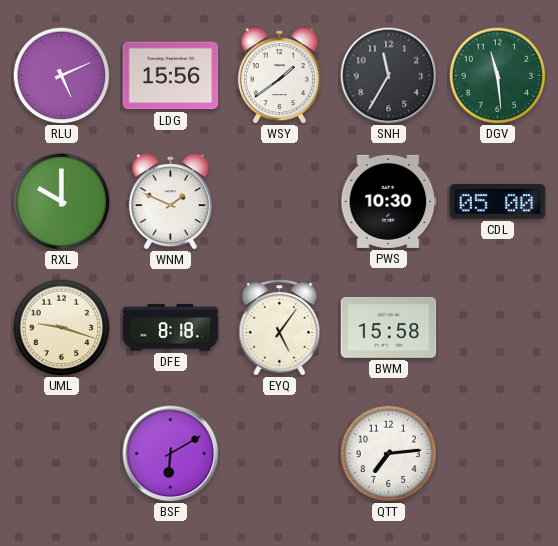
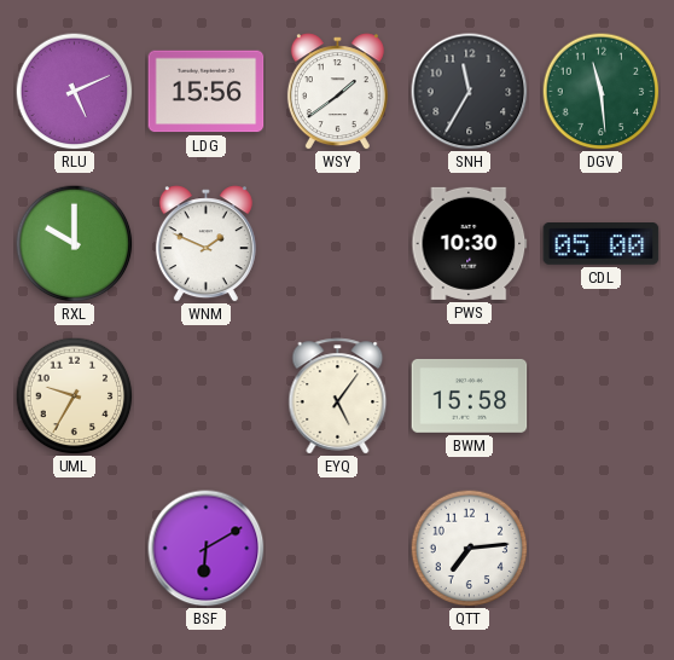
UML: 9:18 -> 9:35
DFE: 8:18 -> none
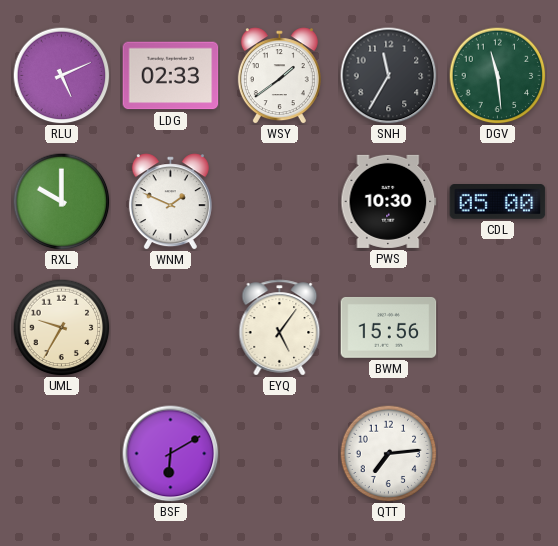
LDG: 15:56 -> 02:33
BWM: 15:58 -> 15:56
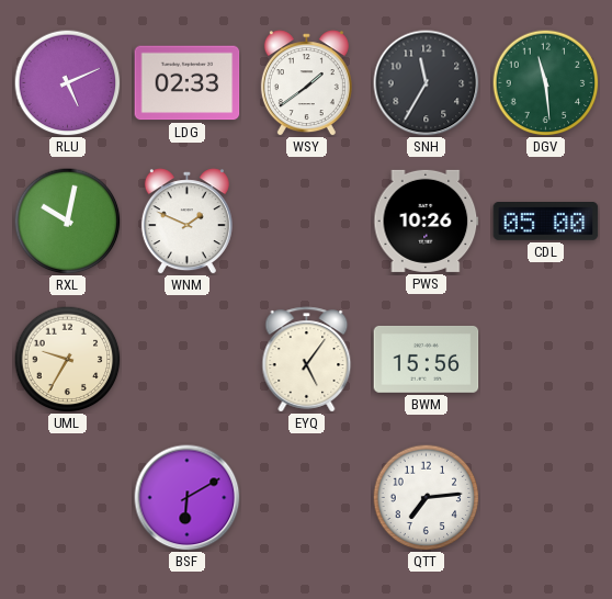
RXL: 10:00 -> 10:02
PWS: 10:30 -> 10:26
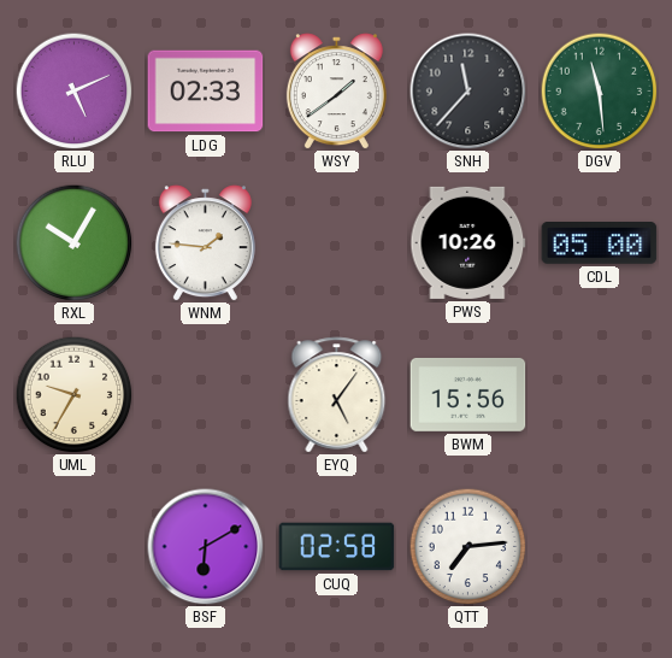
SNH: 11:35 -> 11:37
RXL: 10:02 -> 10:05
WNM: 1:49 -> 1:46
CUQ: none -> 02:58
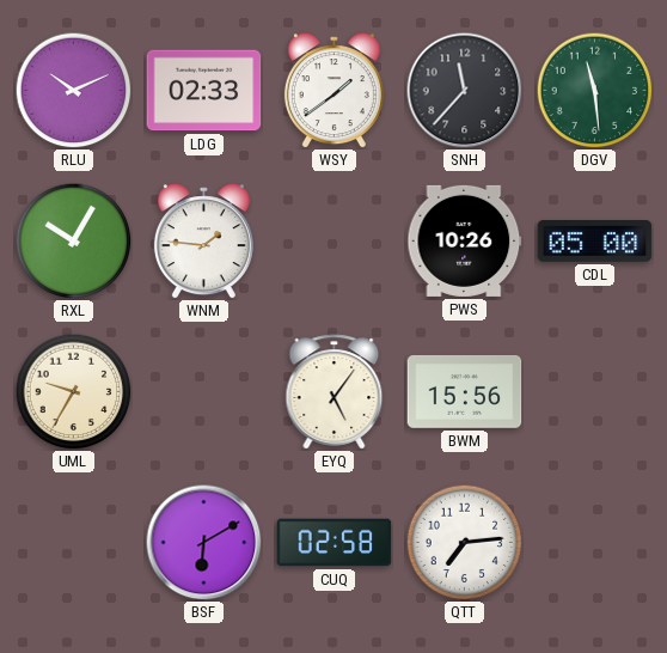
RLU: 5:11 -> 10:11
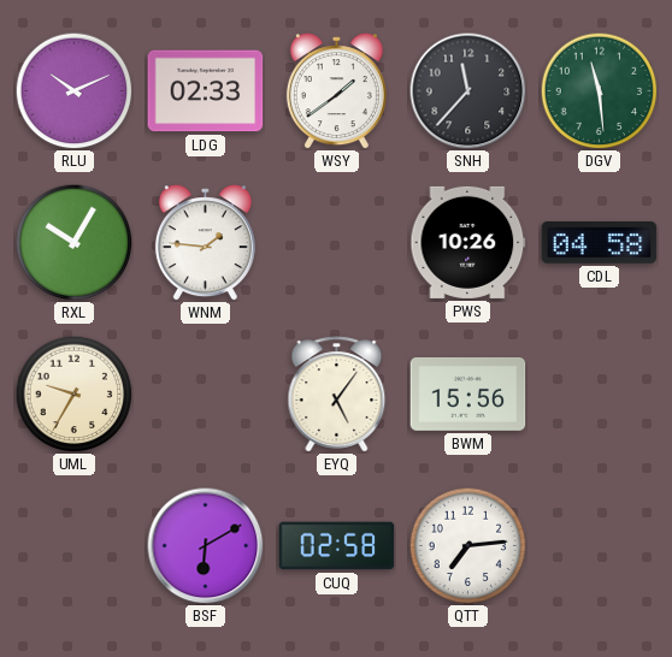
CDL: 05:00 -> 04:58
